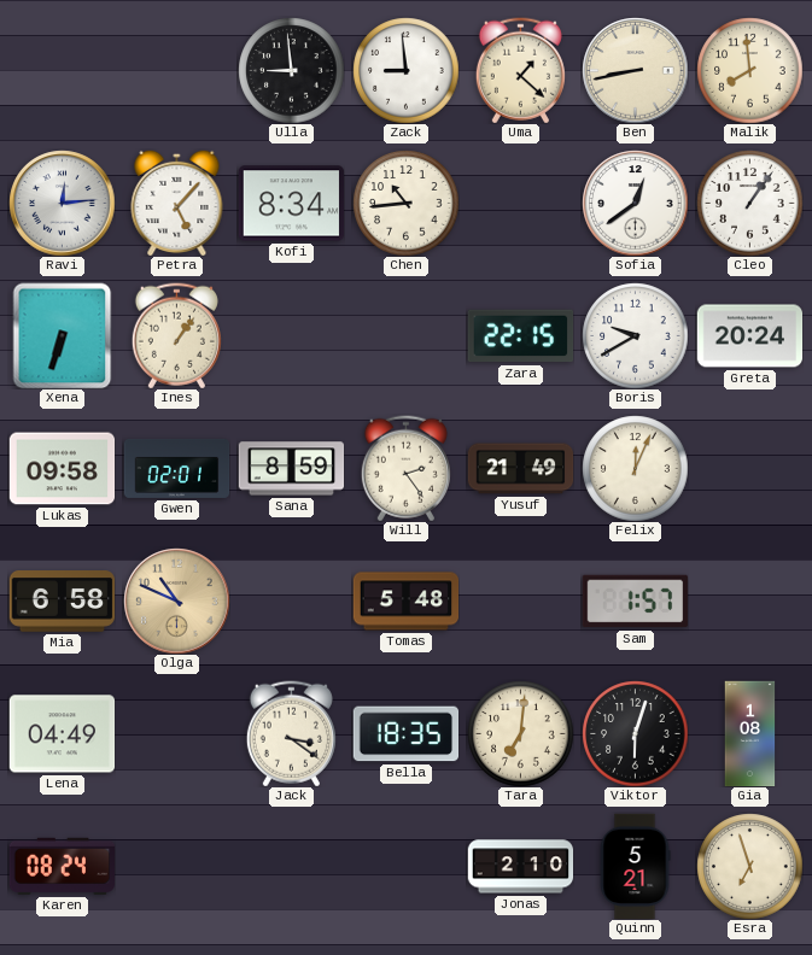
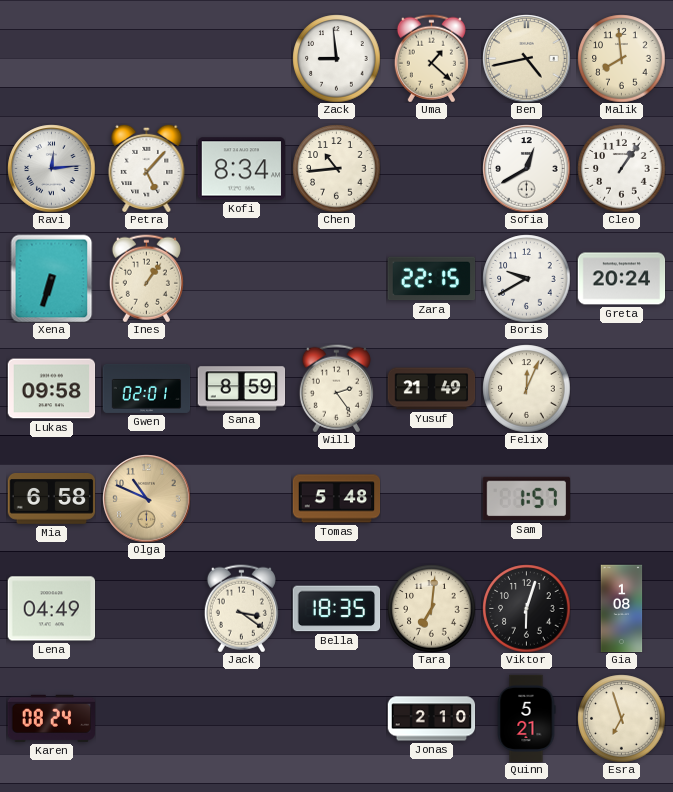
Ulla: 8:59 -> none
Ben: 8:43 -> 4:43
Sofia: 12:39 -> 12:40
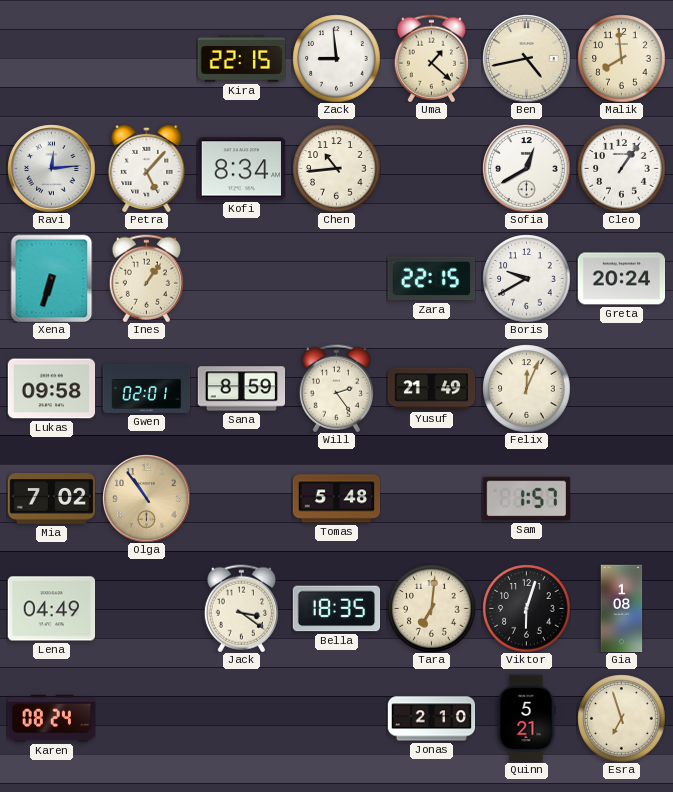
Kira: none -> 22:15
Mia: 6:58 -> 7:02
Olga: 10:49 -> 10:54
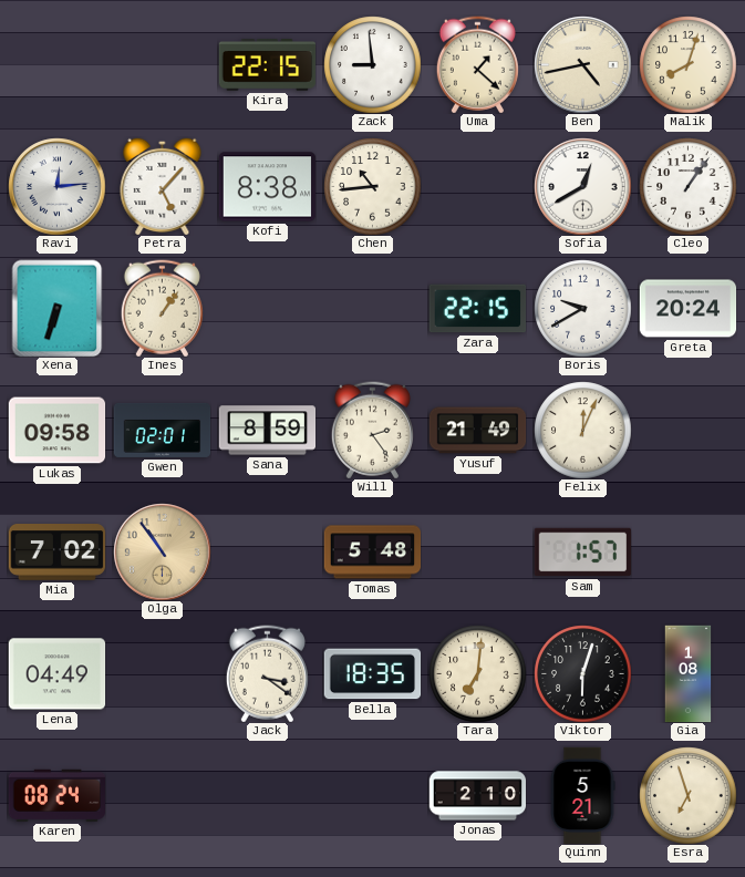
Malik: 7:59 -> 8:03
Kofi: 8:34 -> 8:38
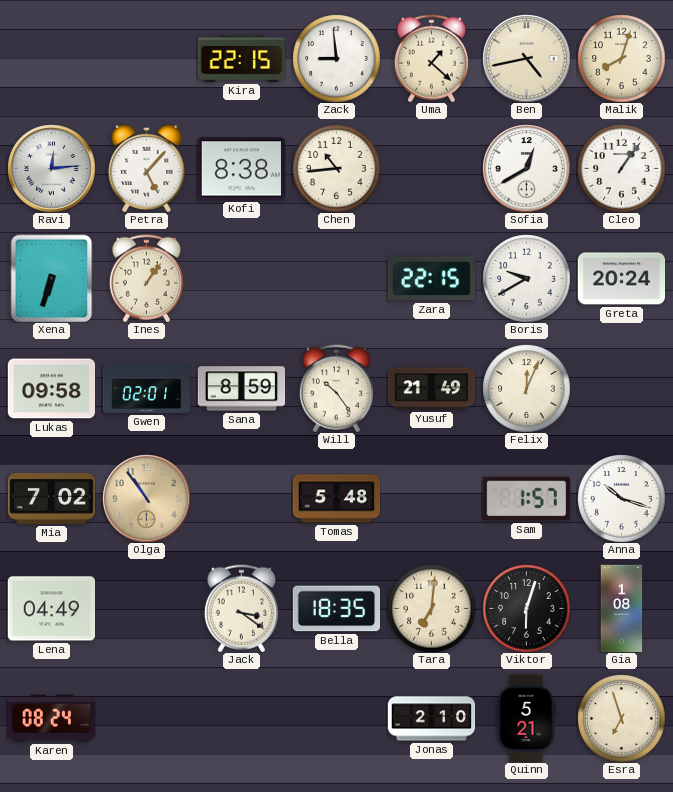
Will: 2:24 -> 10:24
Anna: none -> 10:18
